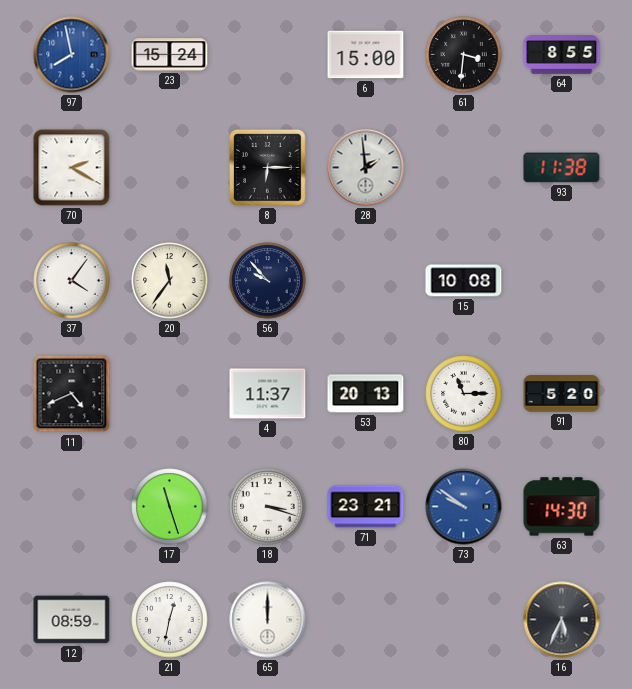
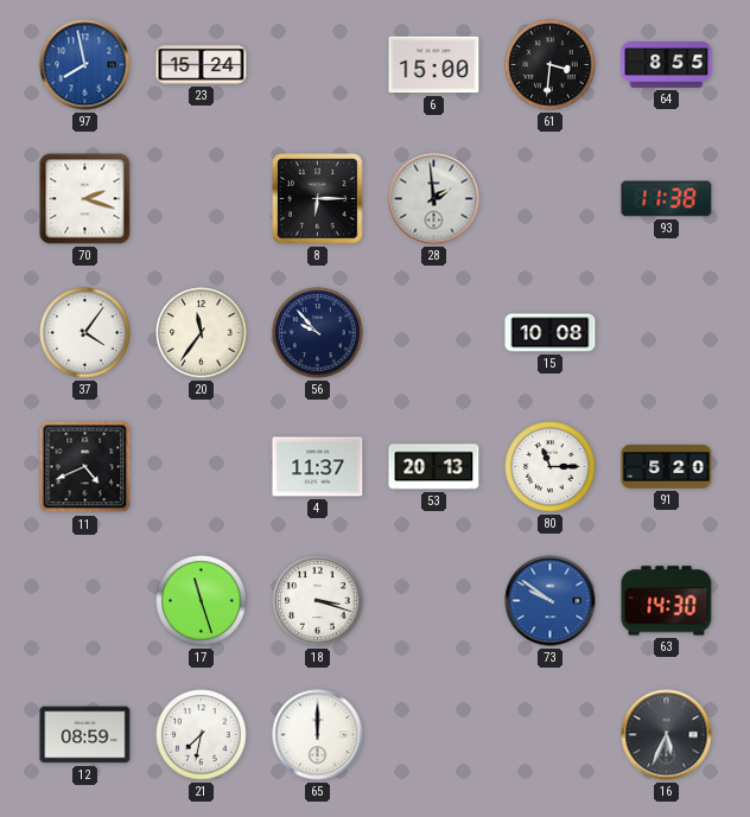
70: 2:20 -> 2:18
71: 23:21 -> none
21: 12:32 -> 7:32
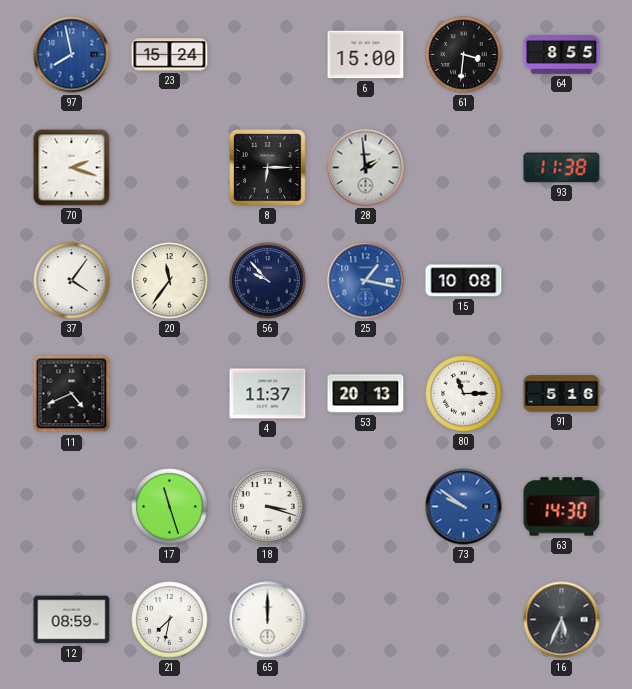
25: none -> 1:17
91: 5:20 -> 5:16
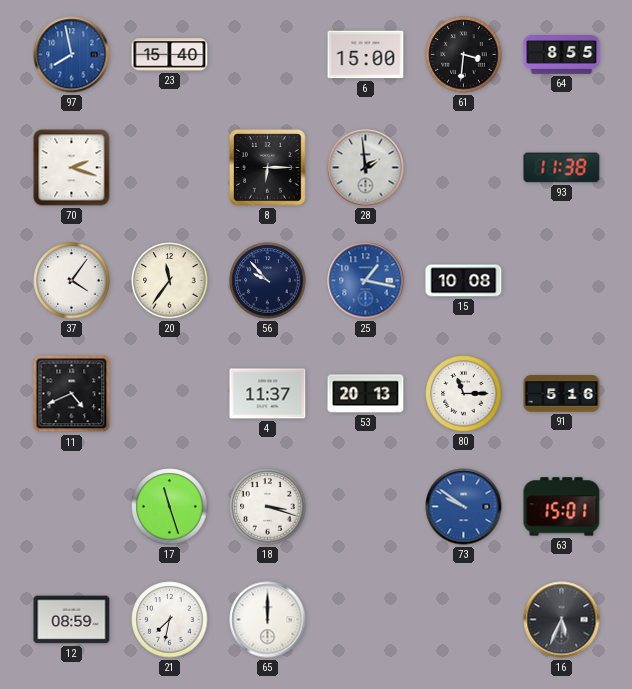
23: 15:24 -> 15:40
63: 14:30 -> 15:01
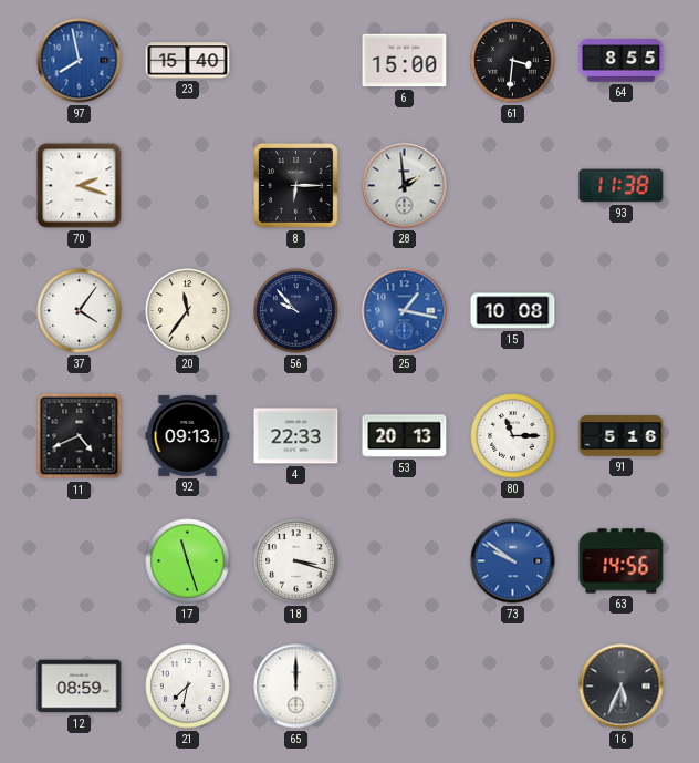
92: none -> 09:13
4: 11:37 -> 22:33
63: 15:01 -> 14:56
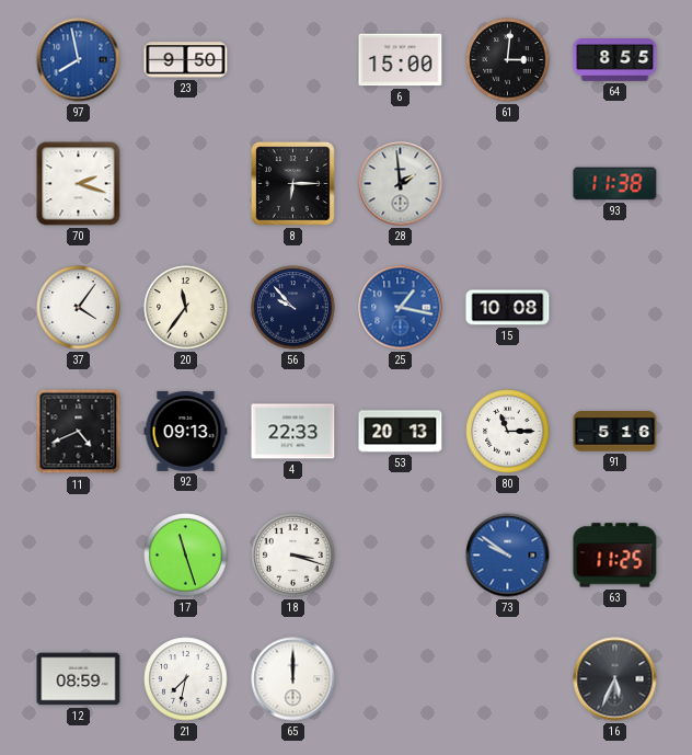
23: 15:40 -> 9:50
61: 3:31 -> 3:01
63: 14:56 -> 11:25
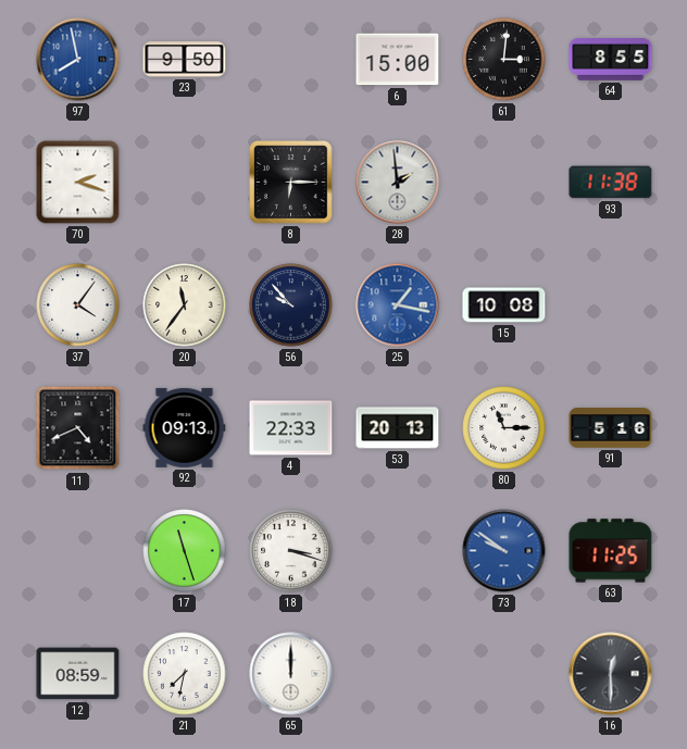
16: 5:34 -> 12:30
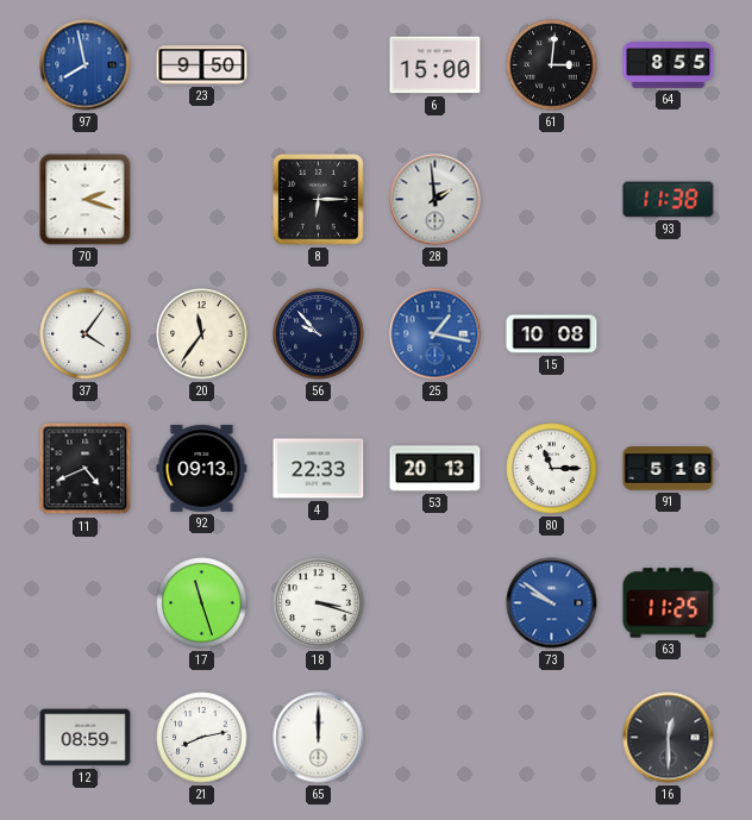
21: 7:32 -> 8:13
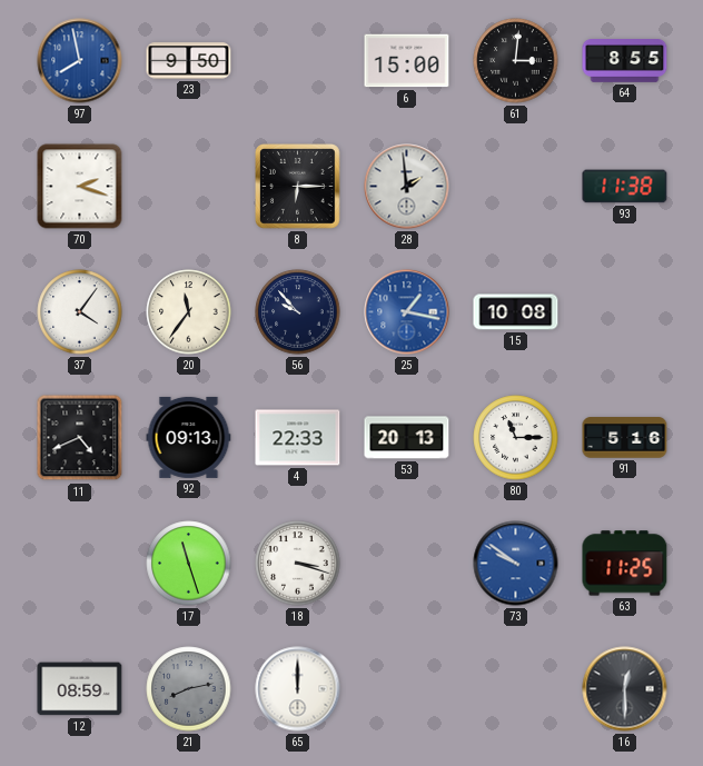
21 dial: white -> grey
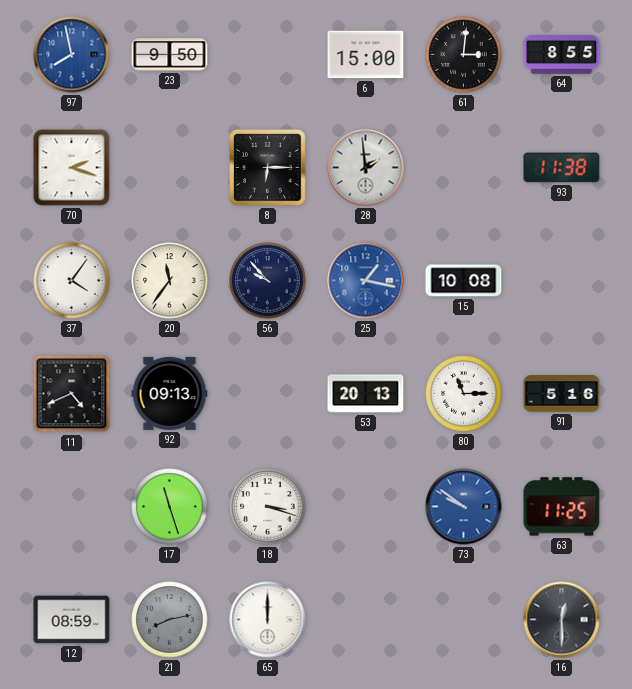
4: 22:33 -> none
